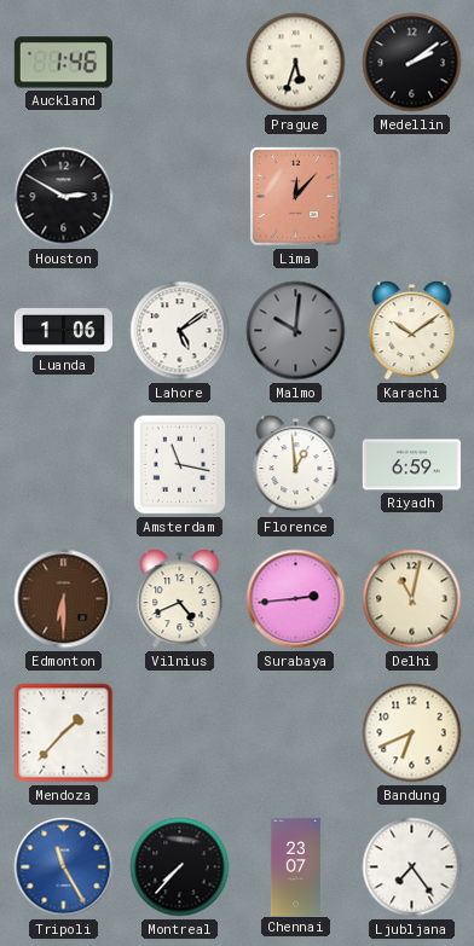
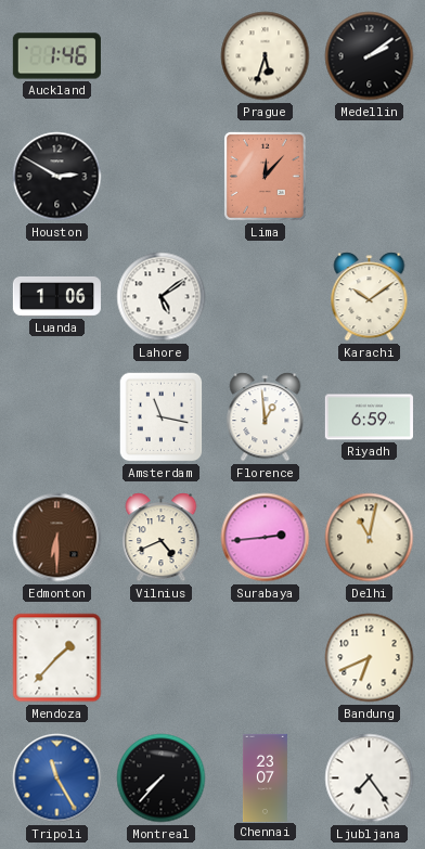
Malmo: 10:01 -> none
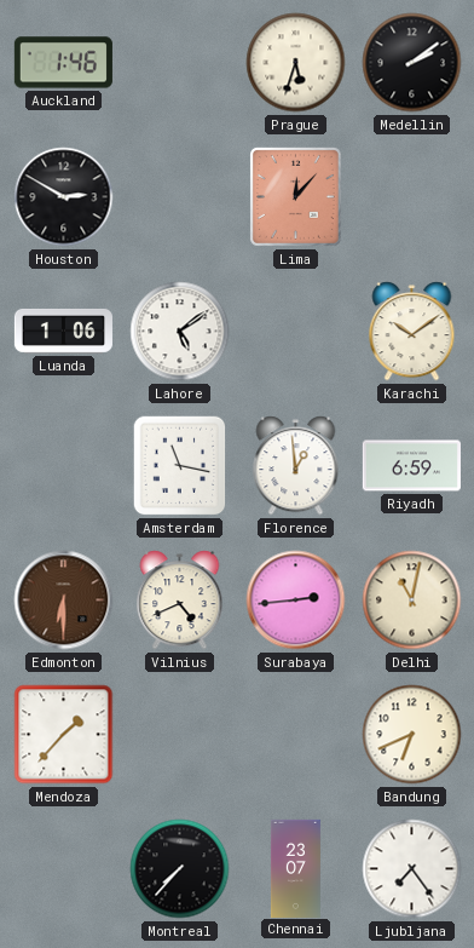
Tripoli: 11:25 -> none
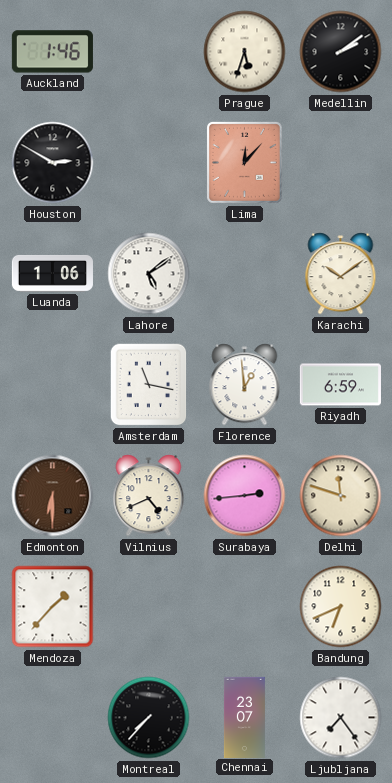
Delhi: 11:02 -> 11:48
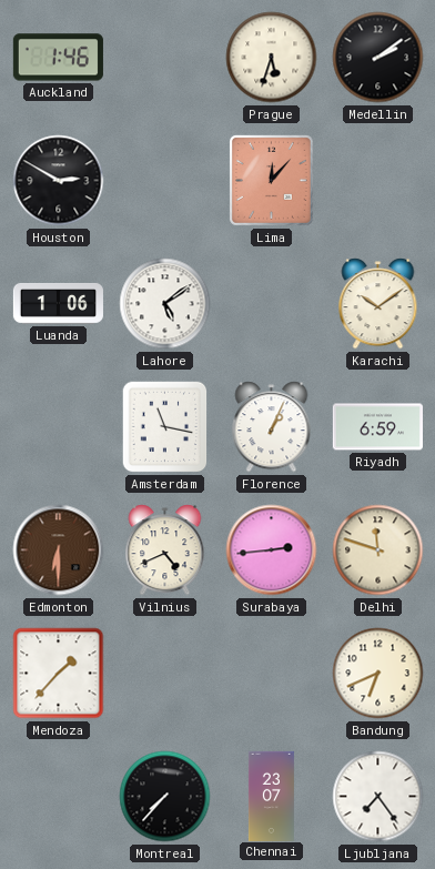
Florence: 12:59 -> 1:04
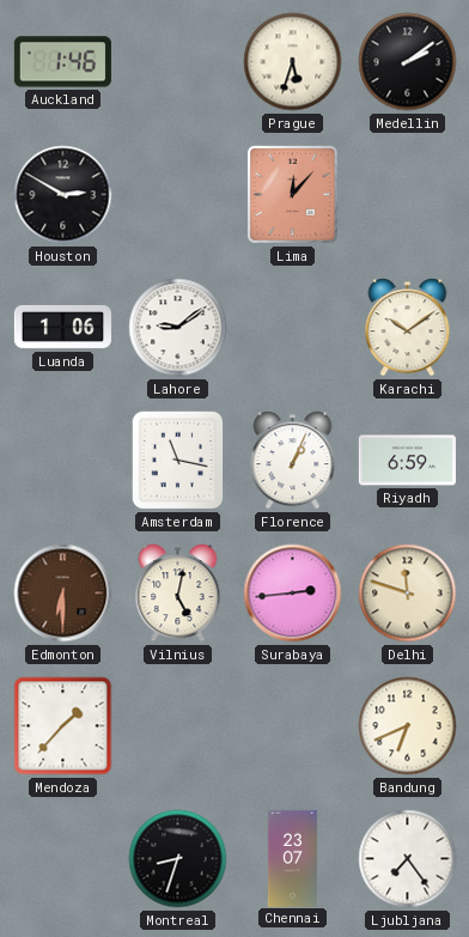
Lahore: 5:09 -> 9:09
Vilnius: 4:41 -> 5:02
Montreal: 7:37 -> 8:33
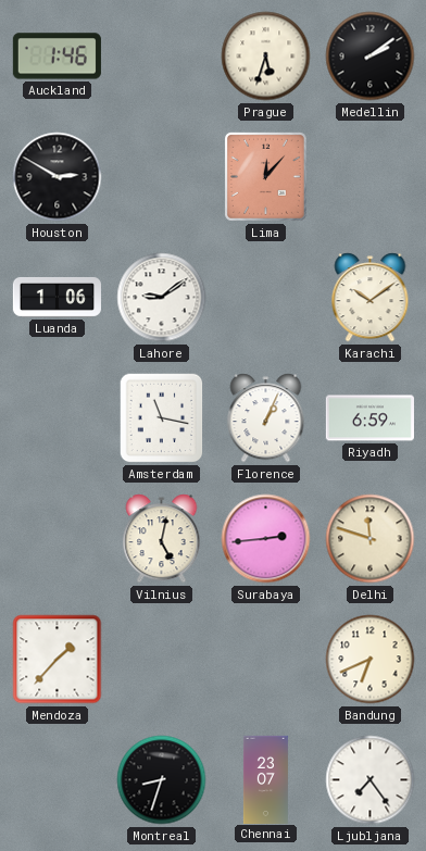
Edmonton: 6:30 -> none
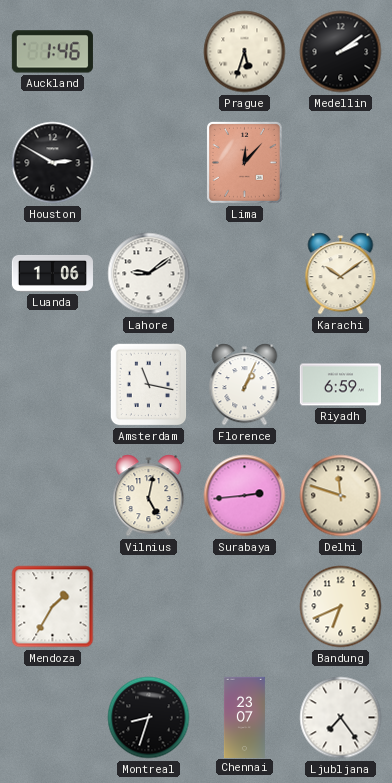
Mendoza: 1:37 -> 1:35
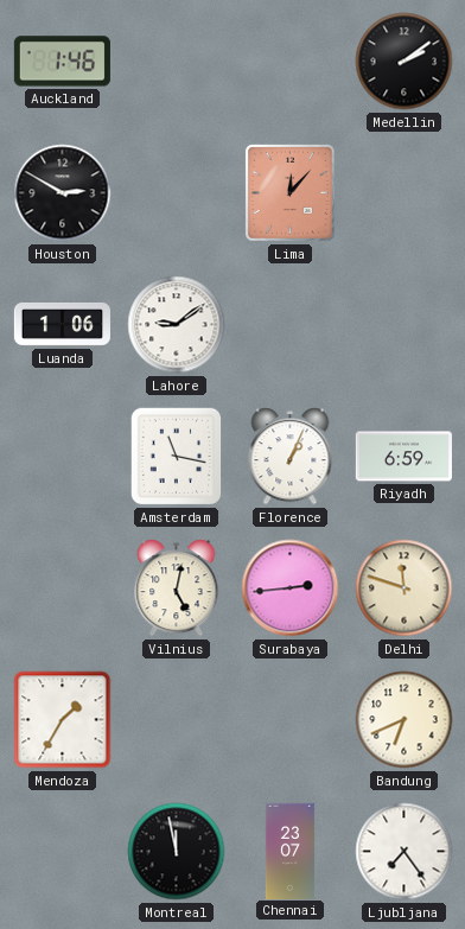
Prague: 5:33 -> none
Karachi: 10:09 -> none
Montreal: 8:33 -> 11:58
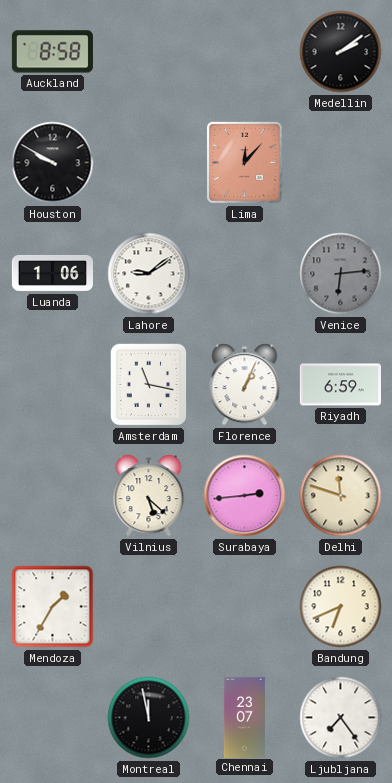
Auckland: 1:46 -> 8:58
Houston: 2:50 -> 9:50
Venice: none -> 6:14
Vilnius: 5:02 -> 5:22
